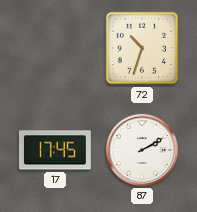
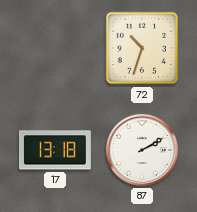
17: 17:45 -> 13:18
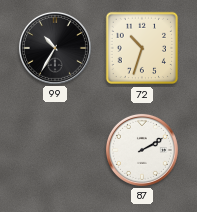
99: none -> 10:35
17: 13:18 -> none
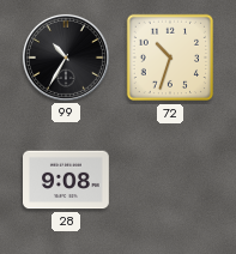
28: none -> 9:08
87: 2:10 -> none
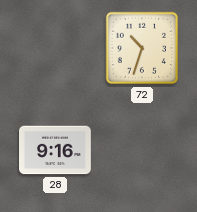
99: 10:35 -> none
28: 9:08 -> 9:16
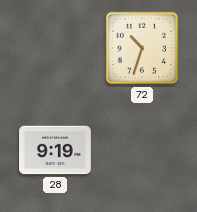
28: 9:16 -> 9:19
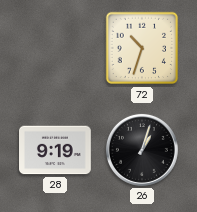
26: none -> 1:03
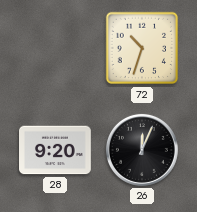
28: 9:19 -> 9:20
26: 1:03 -> 12:04
